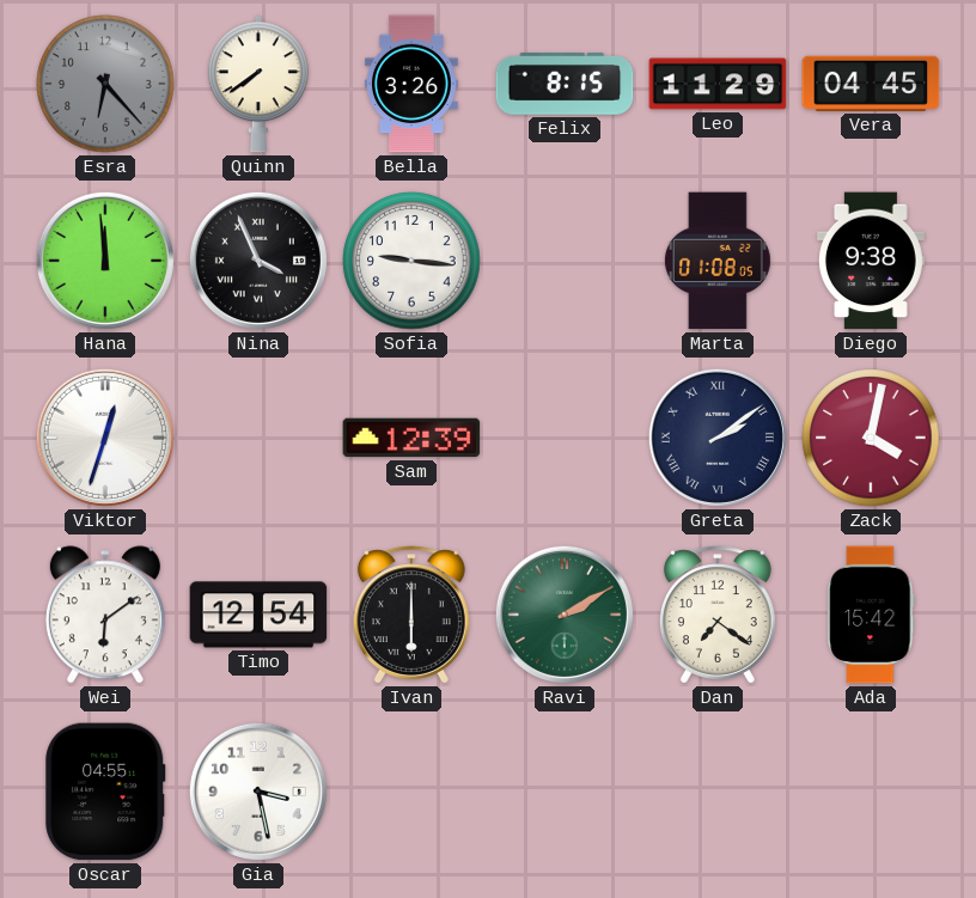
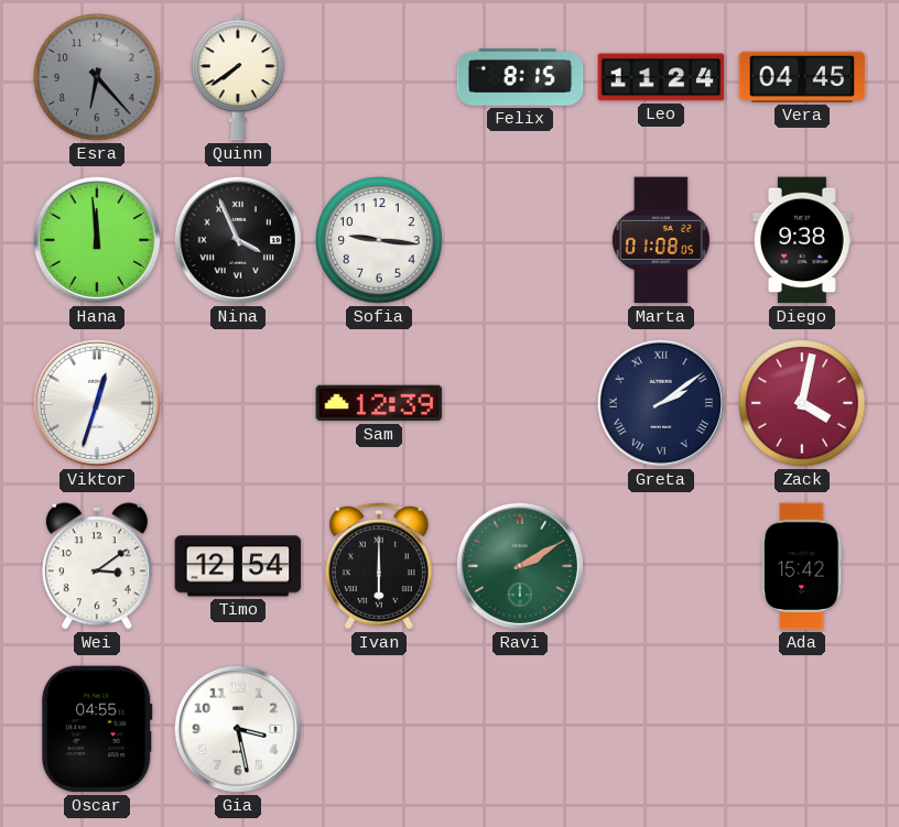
Bella: 3:26 -> none
Leo: 11:29 -> 11:24
Wei: 6:09 -> 3:09
Dan: 7:21 -> none
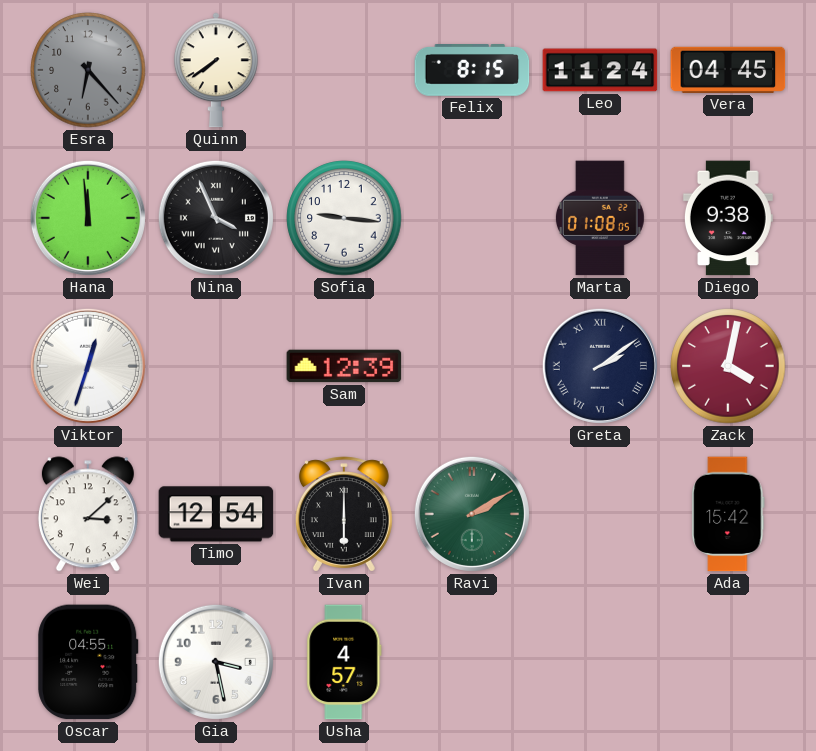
Wei: 3:09 -> 3:08
Usha: none -> 4:57
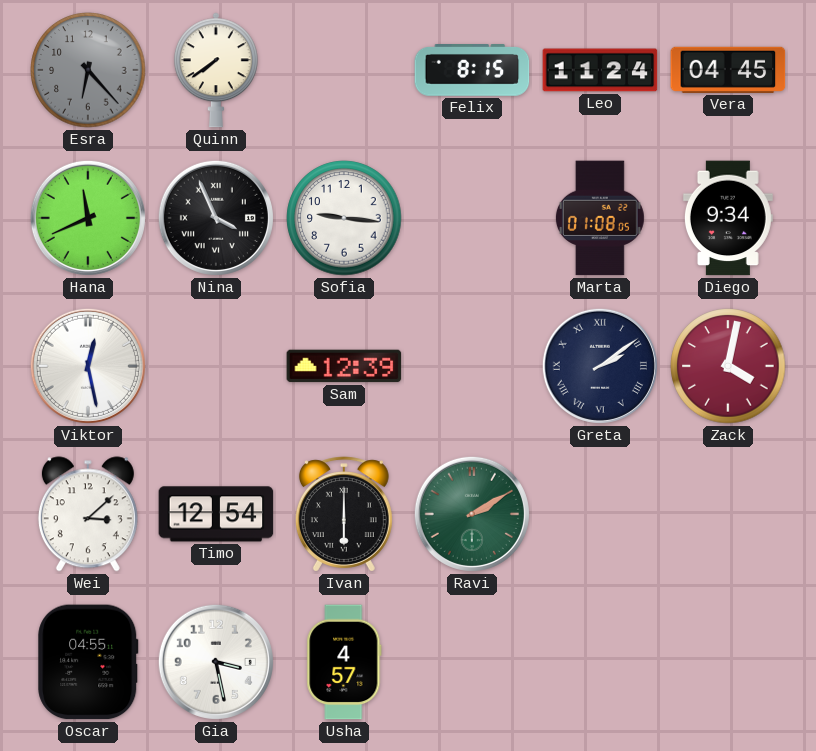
Hana: 11:59 -> 11:41
Diego: 9:38 -> 9:34
Viktor: 12:33 -> 12:28
Ada: 15:42 -> none
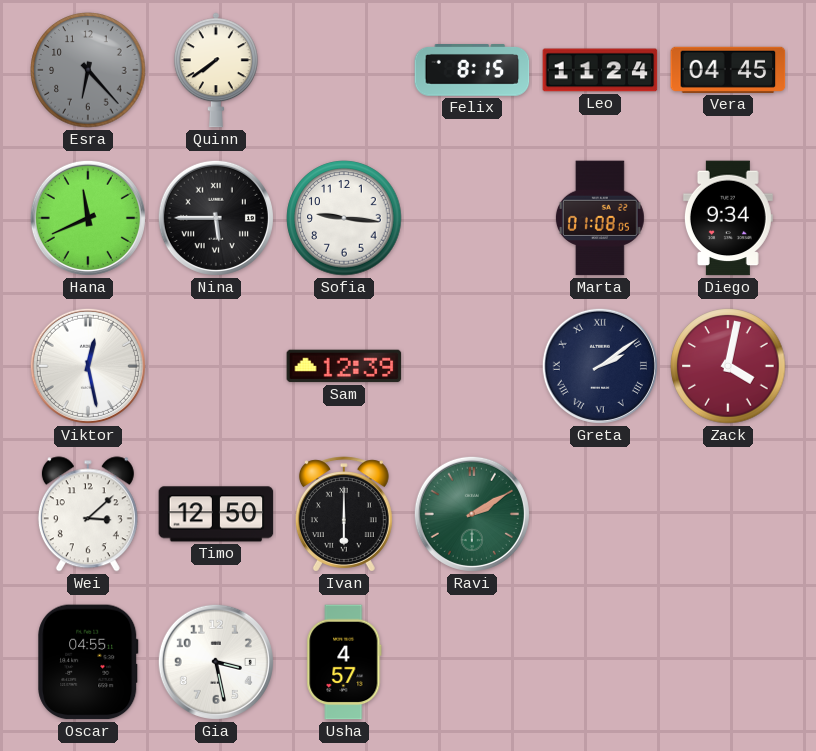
Nina: 3:56 -> 5:45
Timo: 12:54 -> 12:50
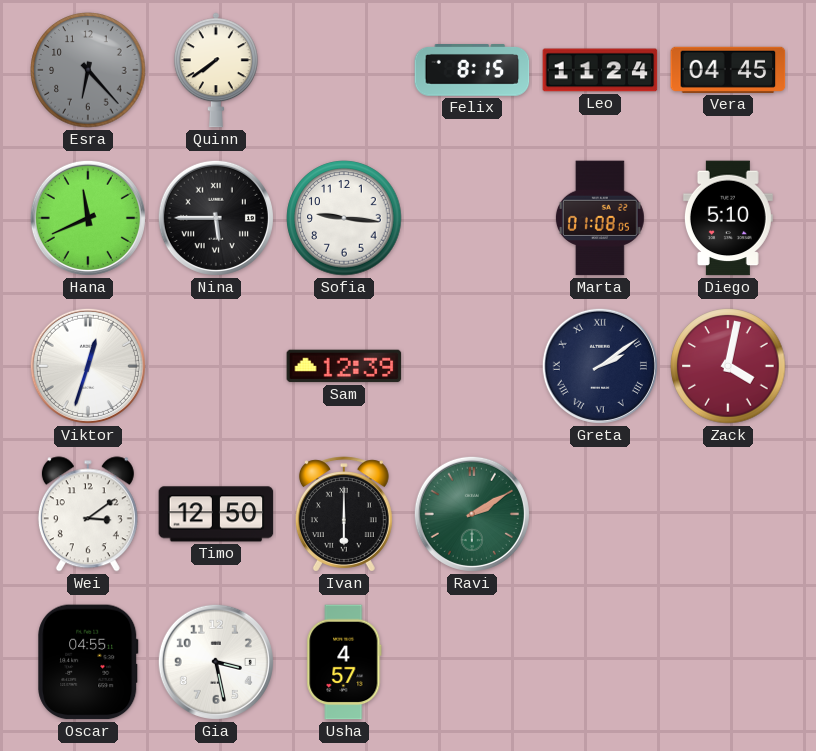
Diego: 9:34 -> 5:10
Viktor: 12:28 -> 12:33
Wei: 3:08 -> 3:09
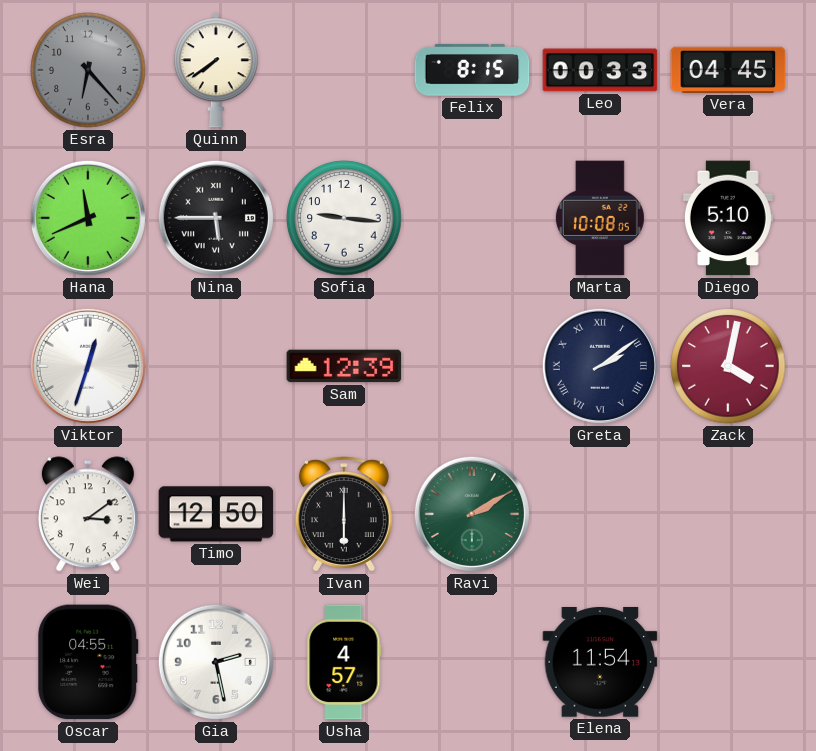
Leo: 11:24 -> 00:33
Marta: 01:08 -> 10:08
Gia: 3:28 -> 2:28
Elena: none -> 11:54
